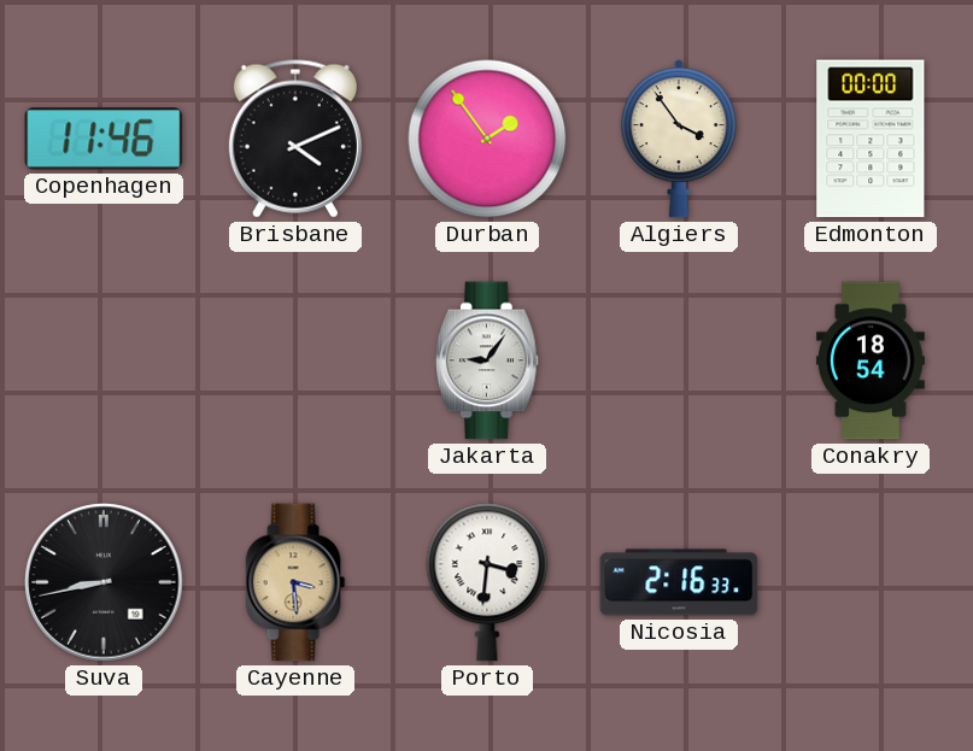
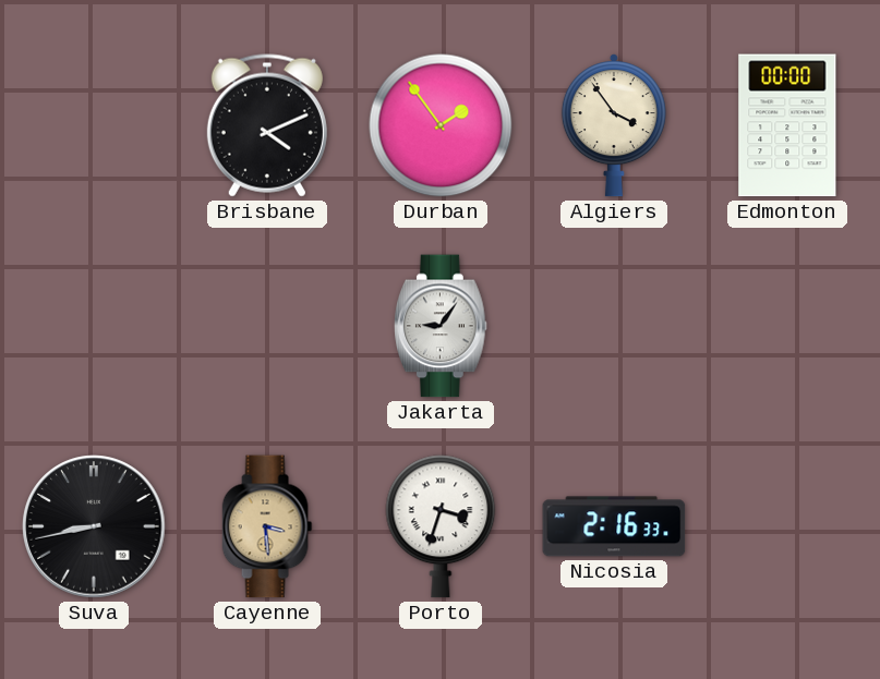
Copenhagen: 11:46 -> none
Conakry: 18:54 -> none
Porto: 3:31 -> 3:33
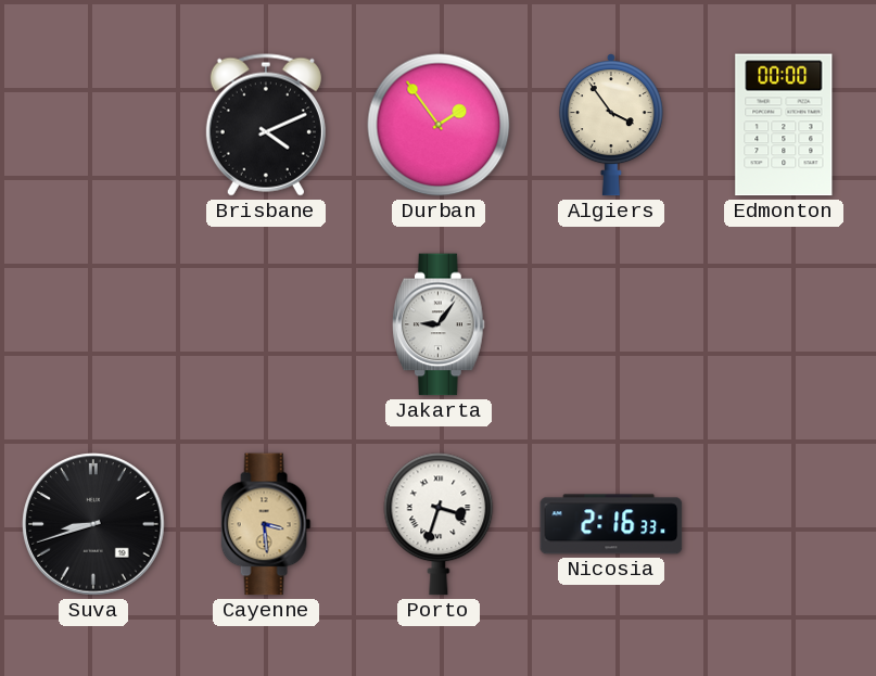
Suva: 8:43 -> 8:42
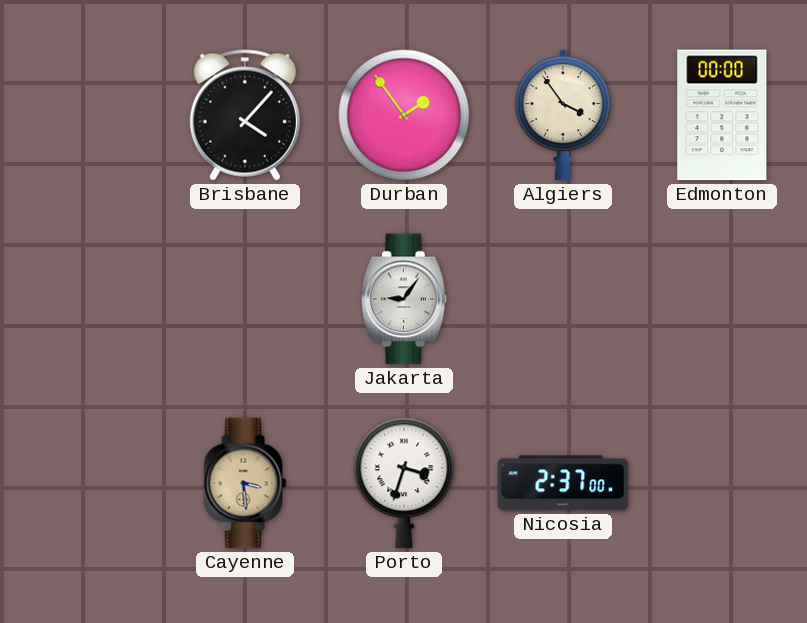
Brisbane: 4:11 -> 4:07
Suva: 8:42 -> none
Nicosia: 2:16 -> 2:37
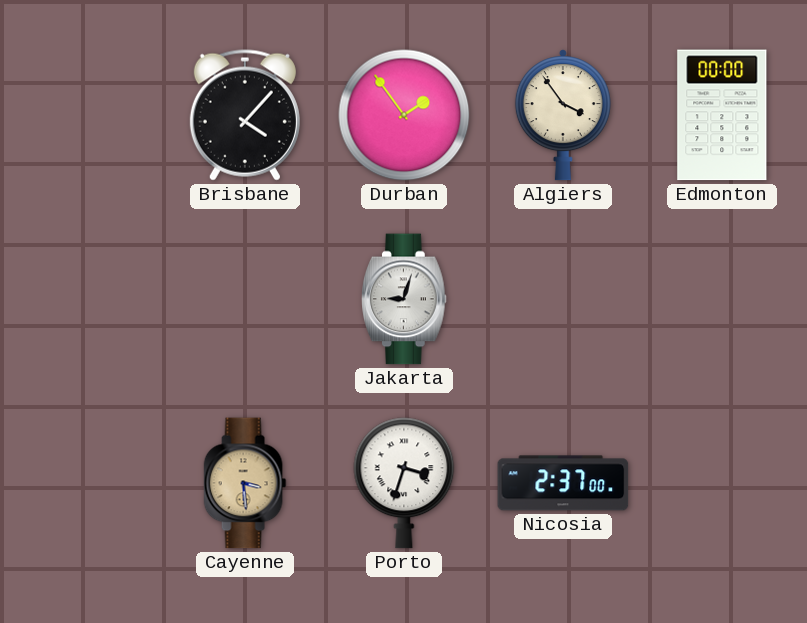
Jakarta: 9:06 -> 9:03
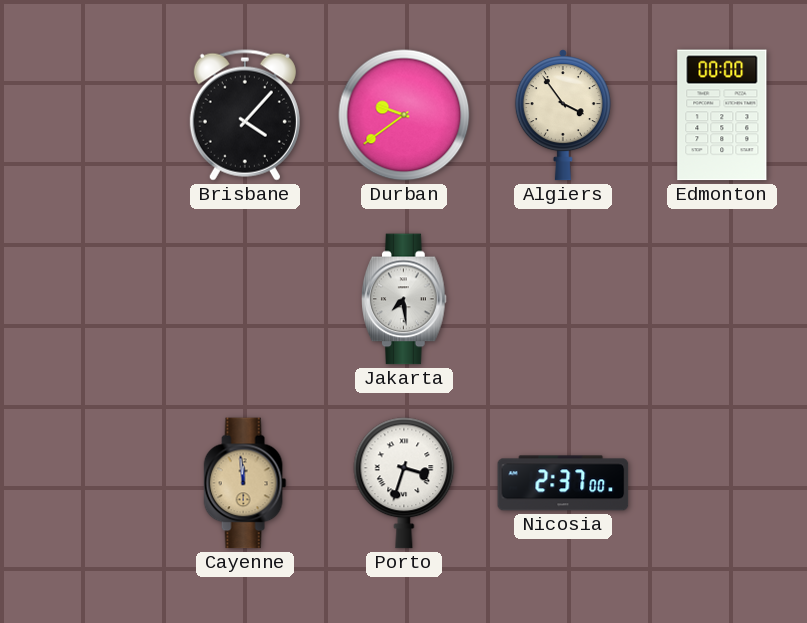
Durban: 1:54 -> 9:39
Jakarta: 9:03 -> 7:29
Cayenne: 3:29 -> 11:59
